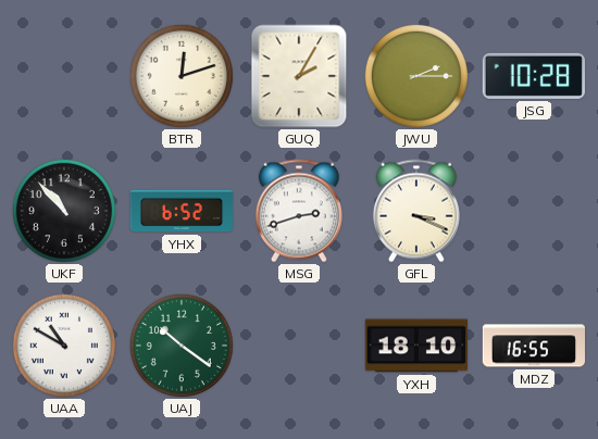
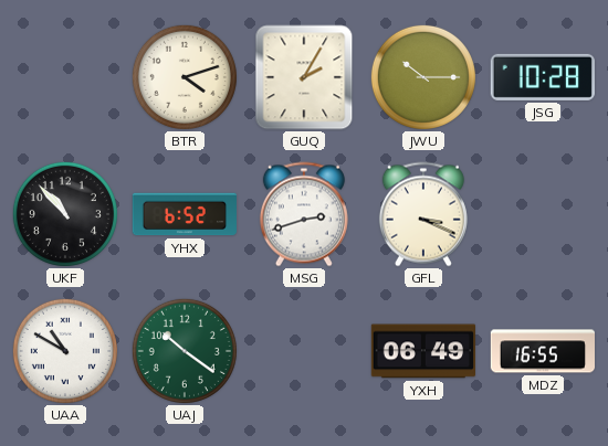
BTR: 12:12 -> 4:12
JWU: 2:15 -> 10:15
YXH: 18:10 -> 06:49
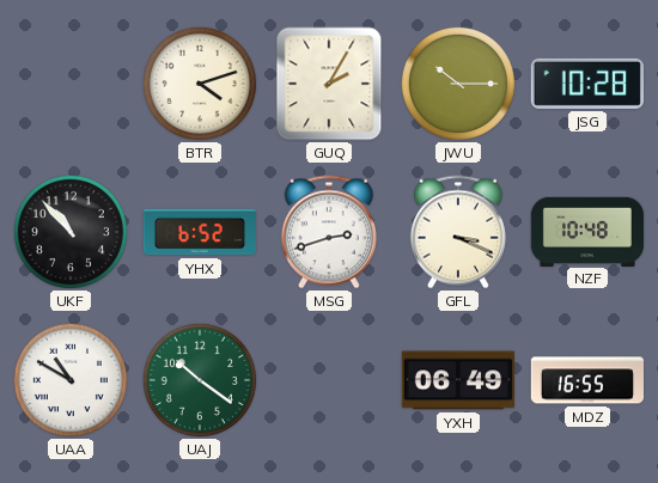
NZF: none -> 10:48
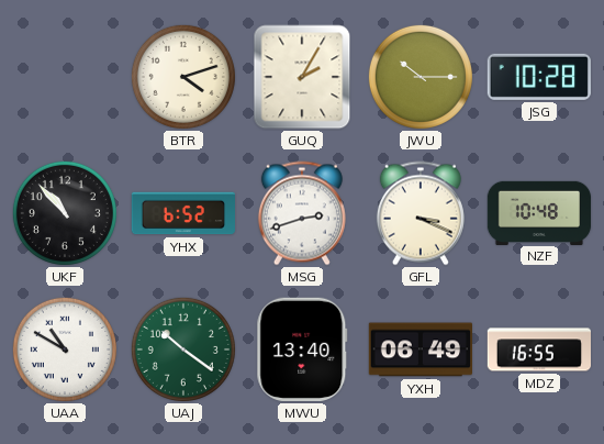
MWU: none -> 13:40
